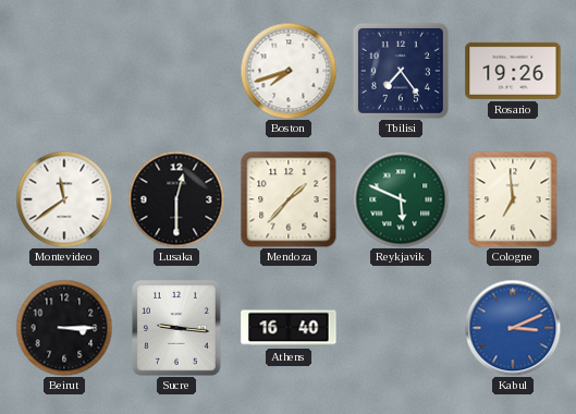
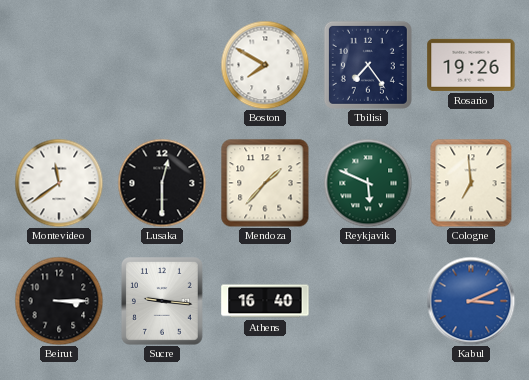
Boston: 7:42 -> 7:50
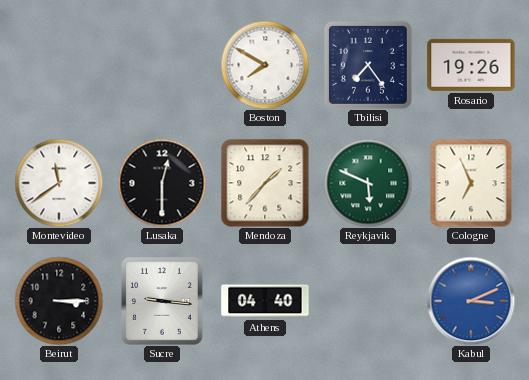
Cologne: 6:59 -> 6:56
Athens: 16:40 -> 04:40
